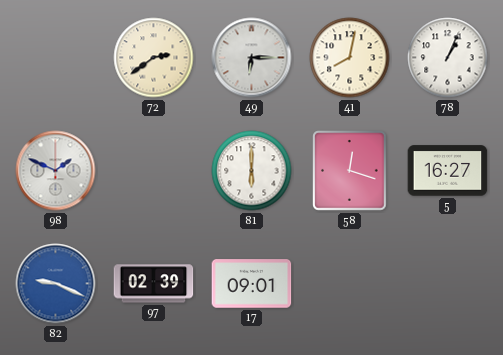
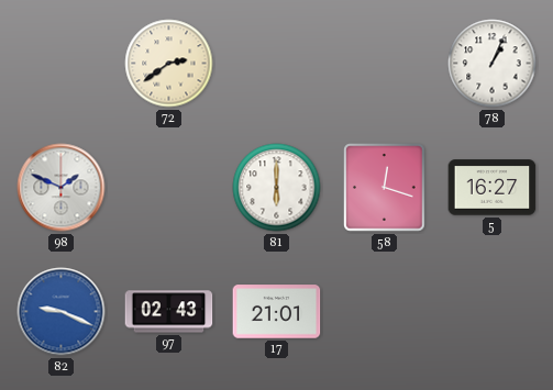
49: 6:15 -> none
41: 8:02 -> none
97: 02:39 -> 02:43
17: 09:01 -> 21:01
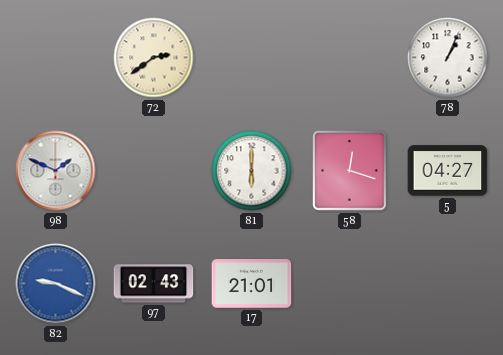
5: 16:27 -> 04:27
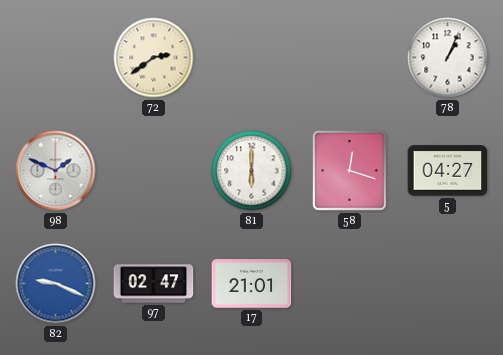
97: 02:43 -> 02:47
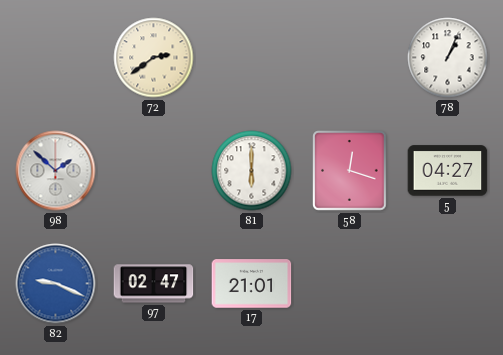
98: 1:49 -> 1:52
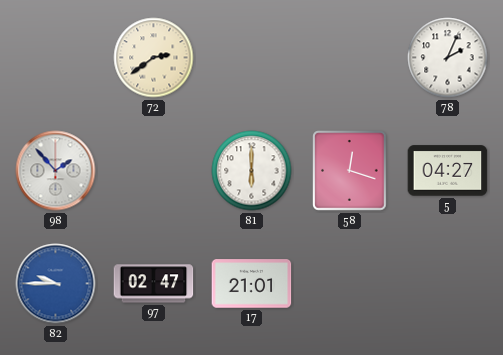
78: 1:04 -> 2:04
98: 1:52 -> 1:53
82: 9:19 -> 9:45
